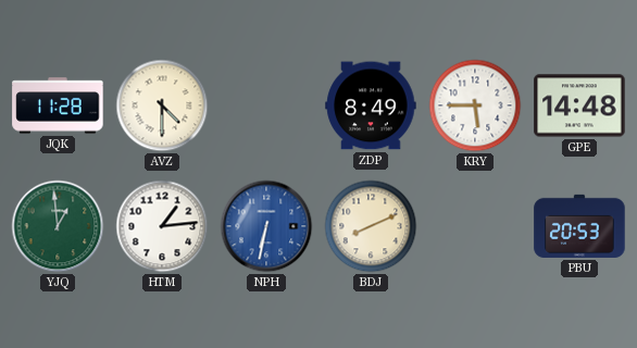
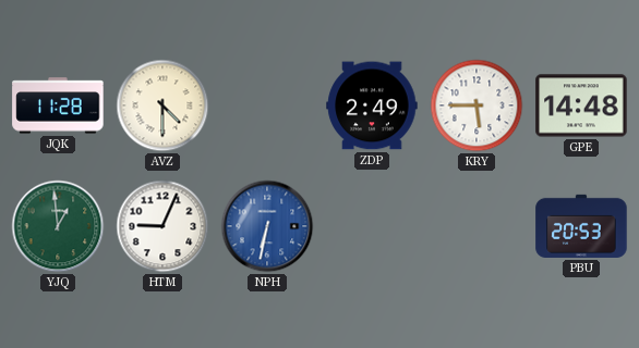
ZDP: 8:49 -> 2:49
HTM: 1:14 -> 9:04
BDJ: 8:11 -> none
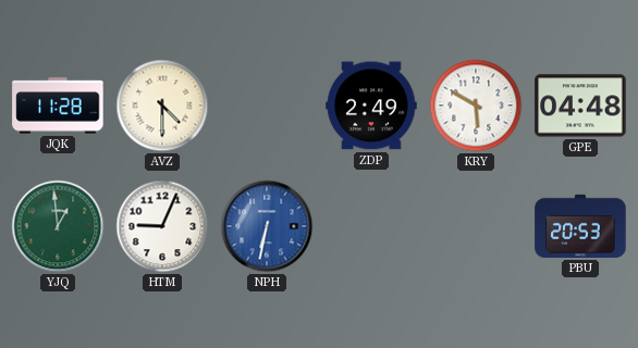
KRY: 5:45 -> 5:50
GPE: 14:48 -> 04:48
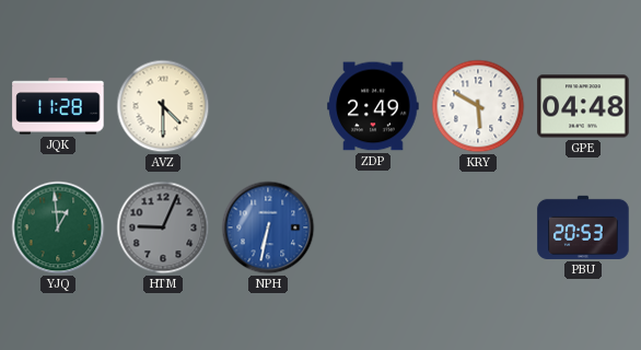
HTM dial: white -> grey
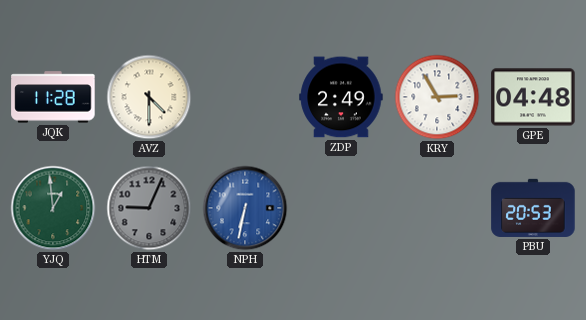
KRY: 5:50 -> 2:55
